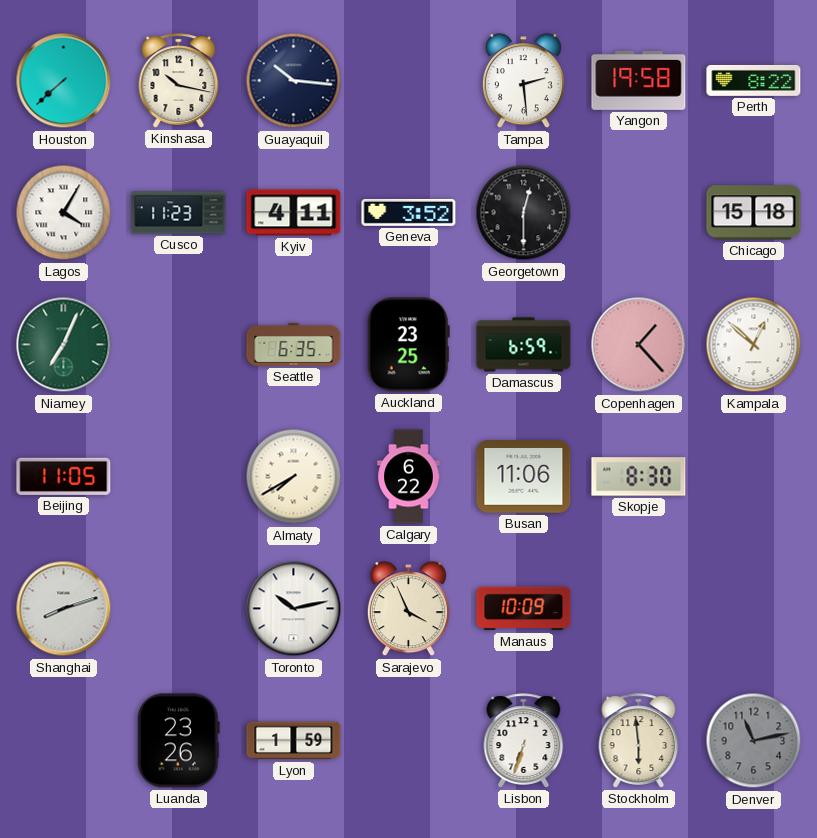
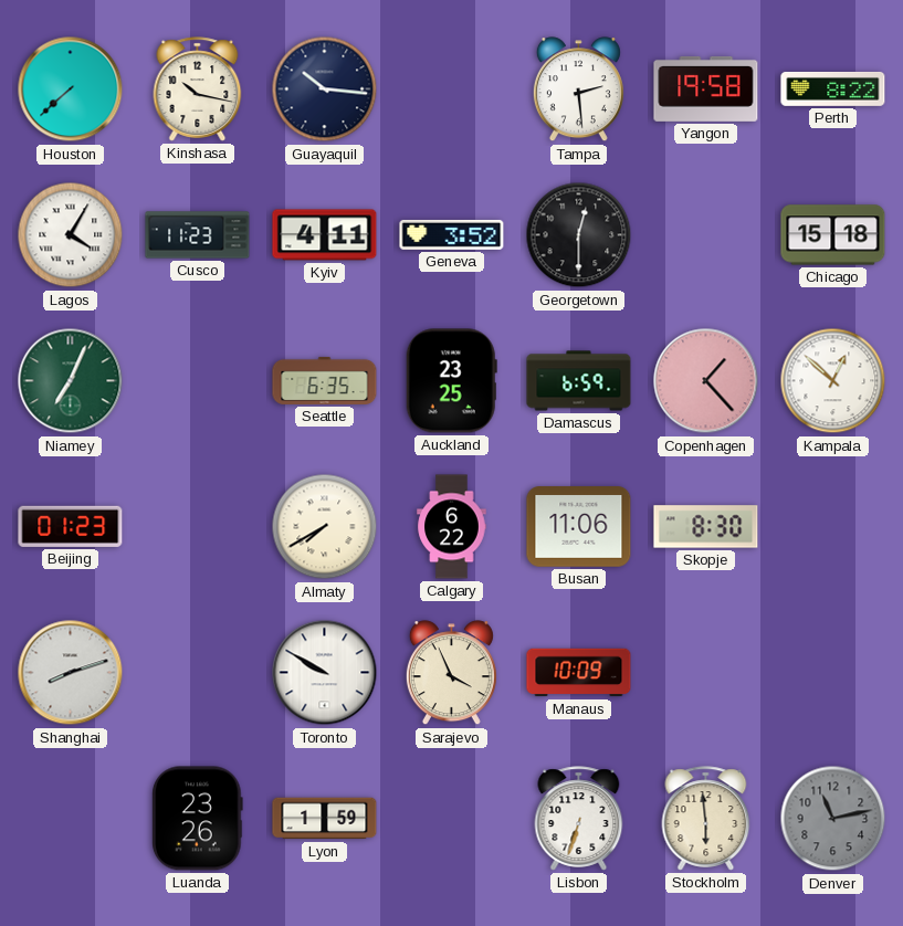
Beijing: 11:05 -> 01:23
Toronto: 10:13 -> 9:50
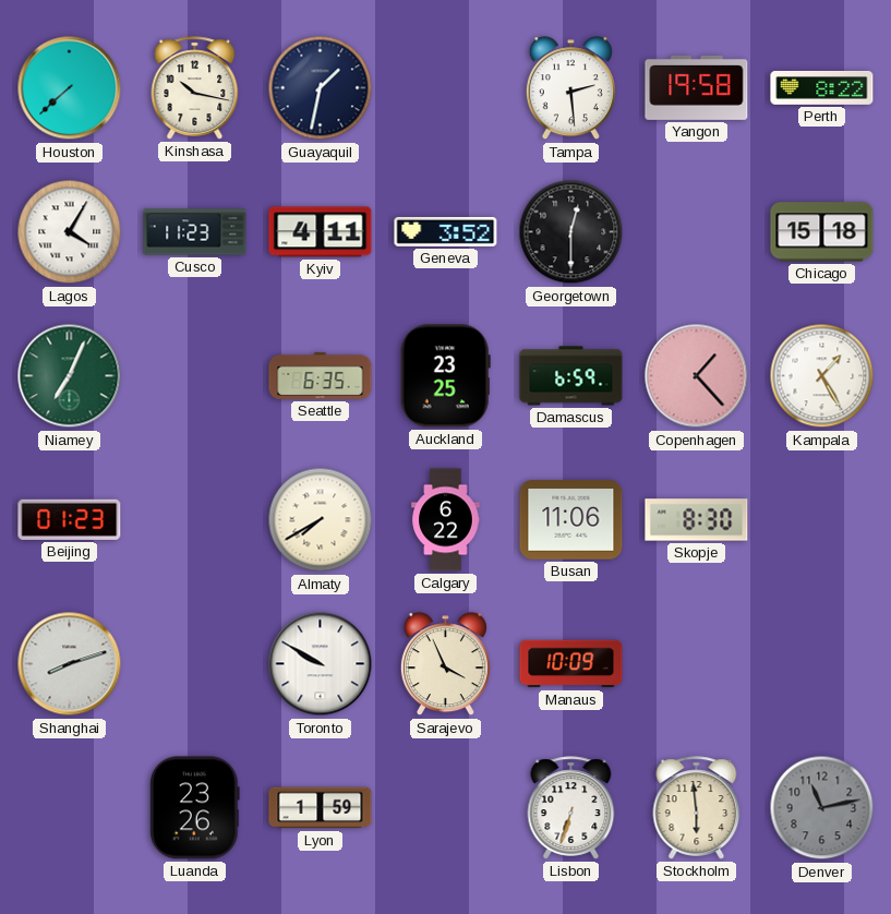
Guayaquil: 10:16 -> 1:32
Kampala: 12:52 -> 1:25
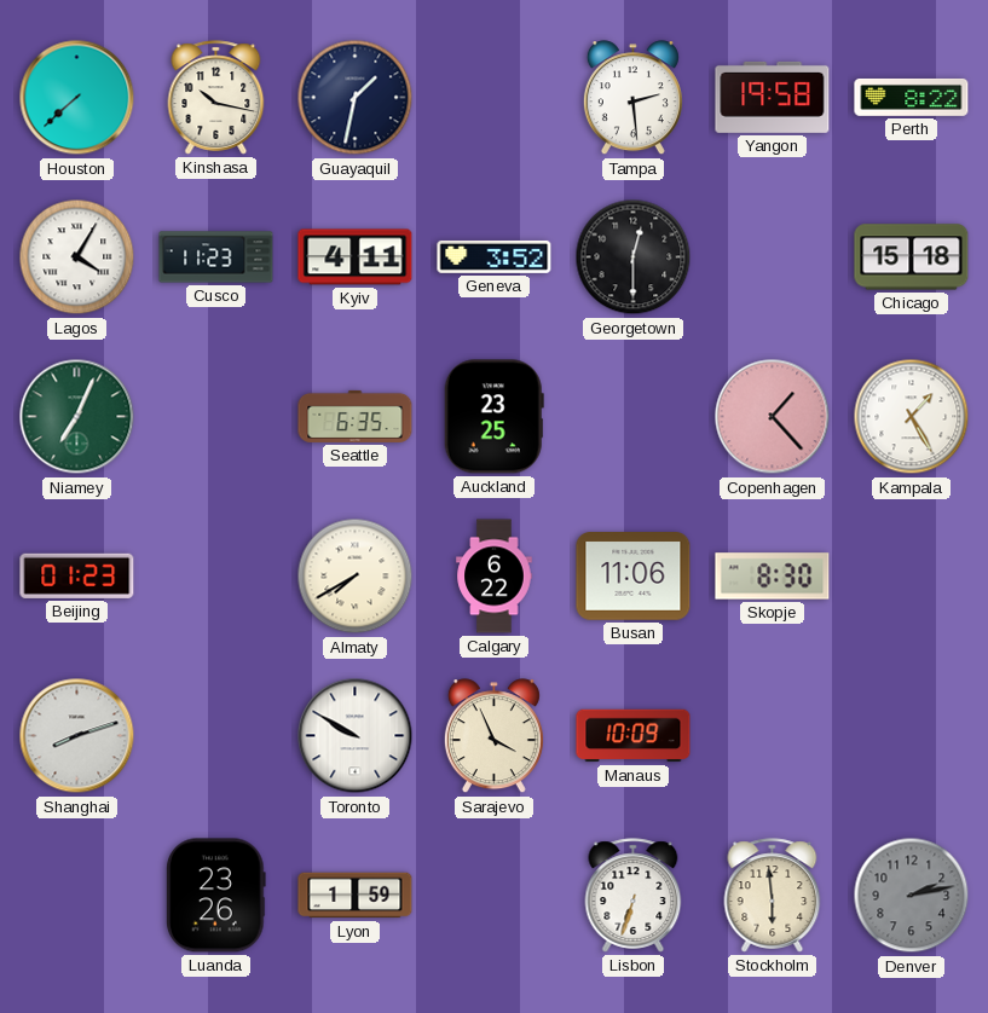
Damascus: 6:59 -> none
Denver: 11:13 -> 2:13
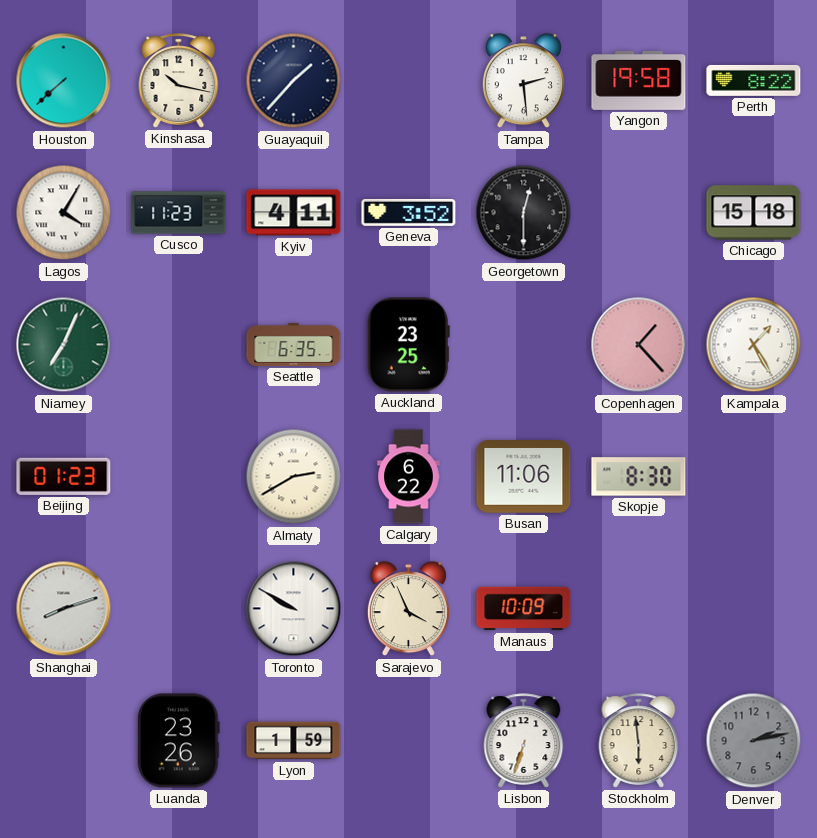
Guayaquil: 1:32 -> 1:37
Almaty: 7:40 -> 2:40
